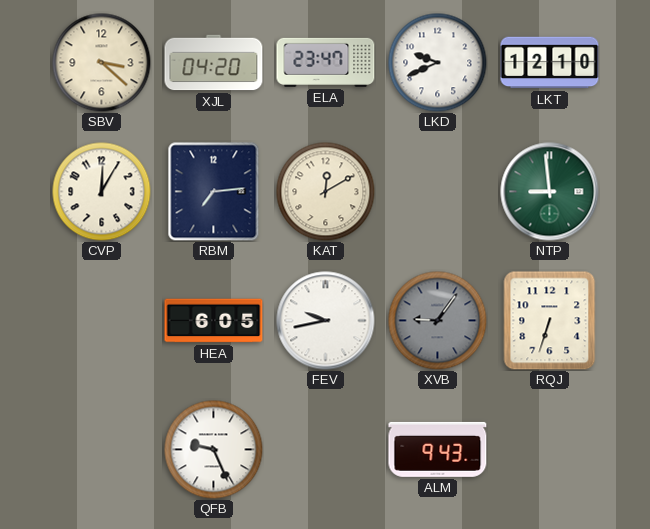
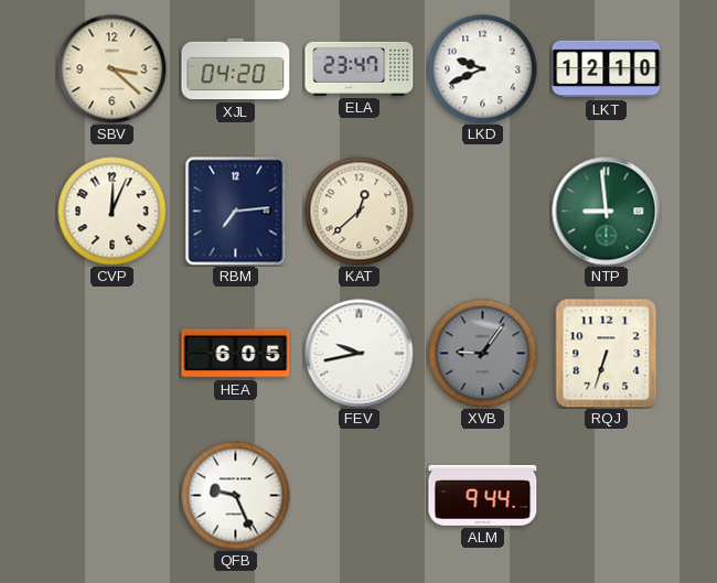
CVP: 12:05 -> 12:04
KAT: 12:10 -> 12:38
ALM: 9:43 -> 9:44
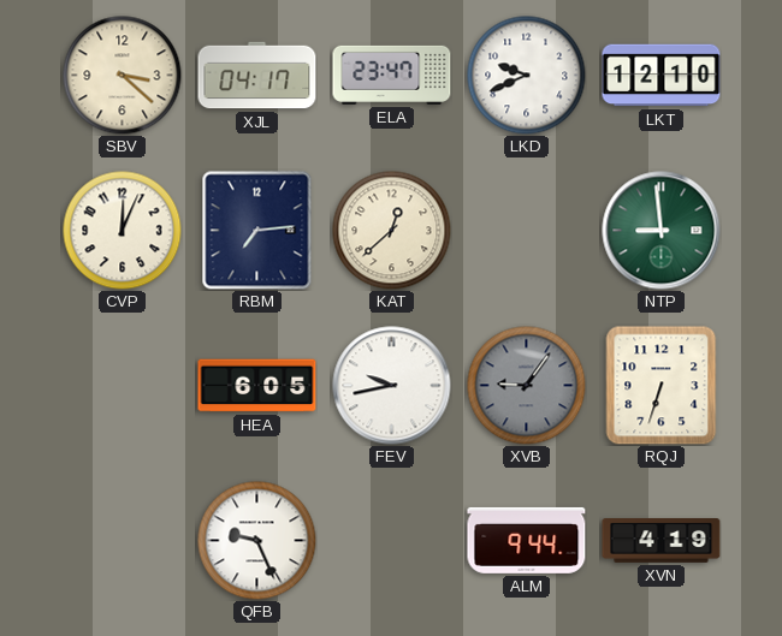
XJL: 04:20 -> 04:17
XVN: none -> 4:19
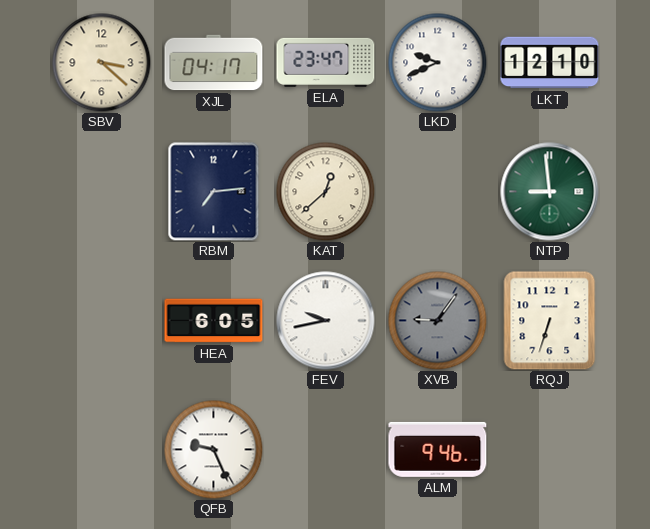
CVP: 12:04 -> none
ALM: 9:44 -> 9:46
XVN: 4:19 -> none
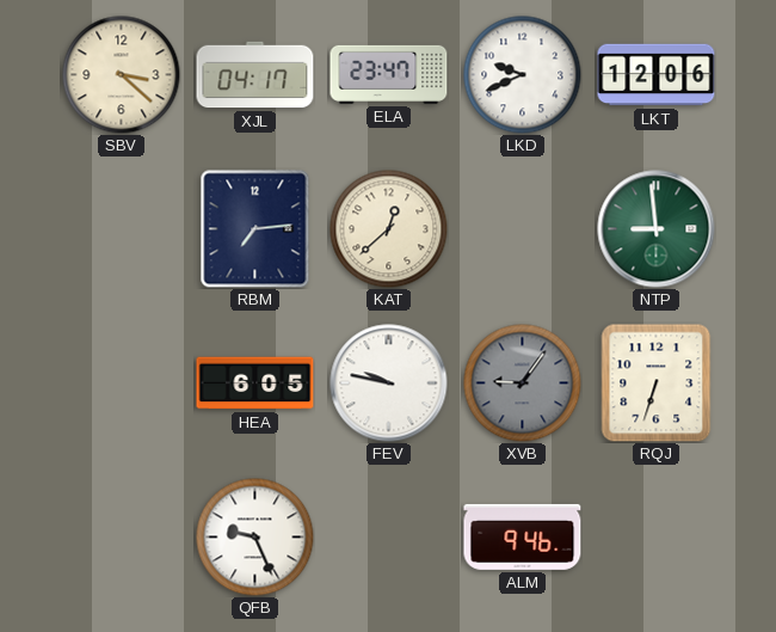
LKT: 12:10 -> 12:06
FEV: 9:43 -> 9:47
